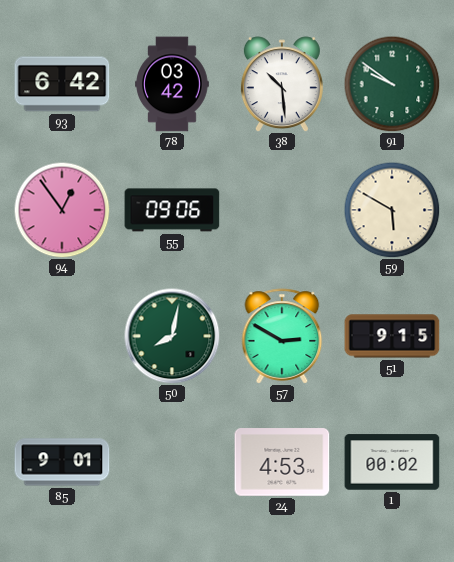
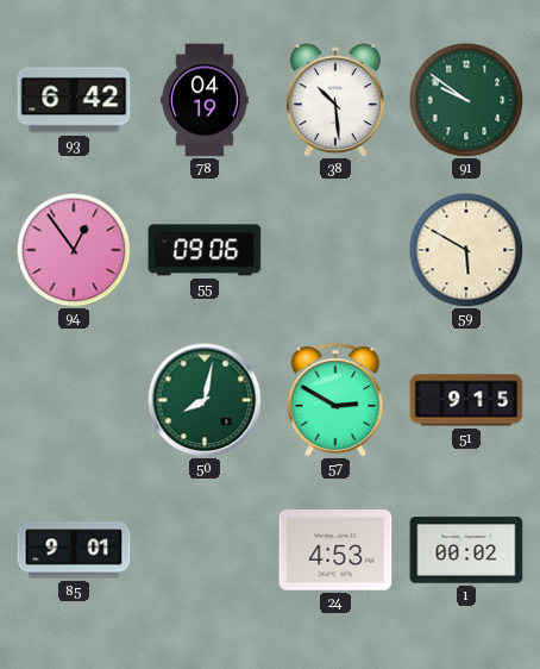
78: 03:42 -> 04:19
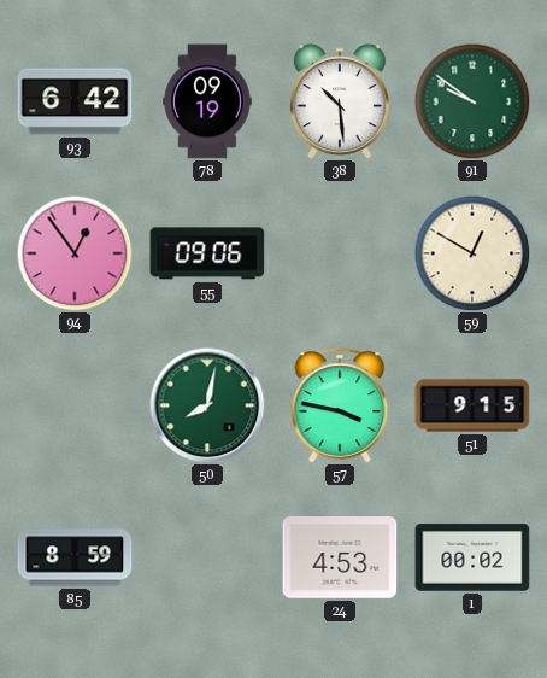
78: 04:19 -> 09:19
59: 5:50 -> 12:50
57: 2:50 -> 3:47
85: 9:01 -> 8:59
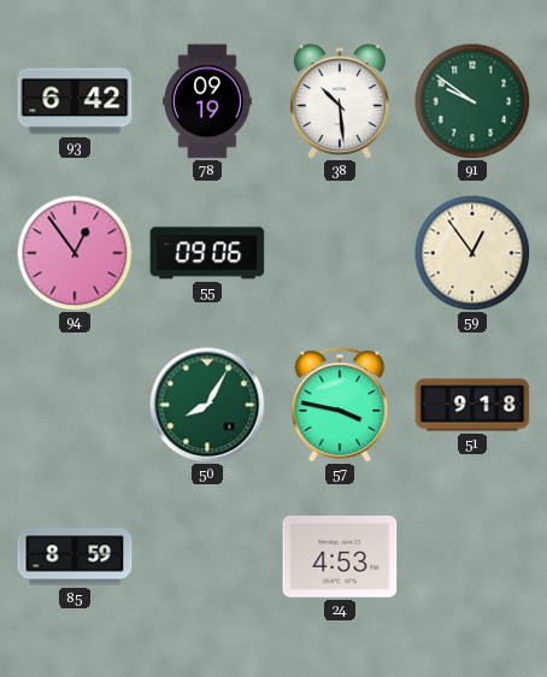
59: 12:50 -> 12:54
50: 8:02 -> 8:05
51: 9:15 -> 9:18
1: 00:02 -> none
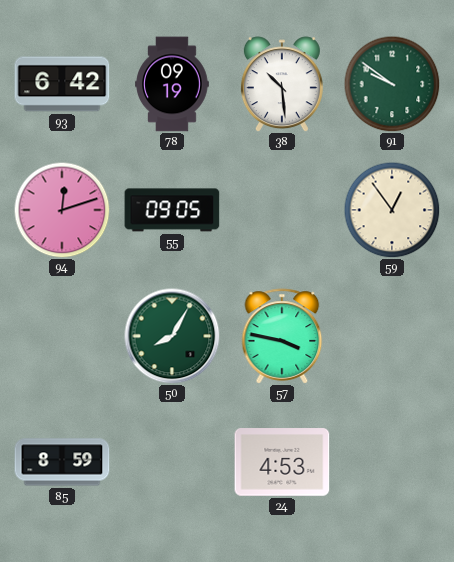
94: 12:54 -> 12:12
55: 09:06 -> 09:05
51: 9:18 -> none
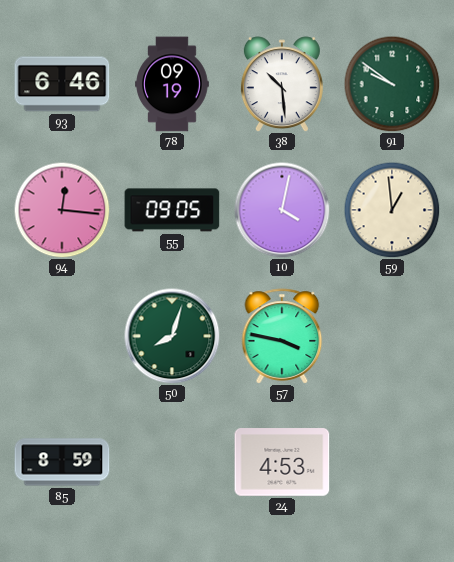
93: 6:42 -> 6:46
94: 12:12 -> 12:16
10: none -> 4:02
59: 12:54 -> 12:59
50: 8:05 -> 8:03
